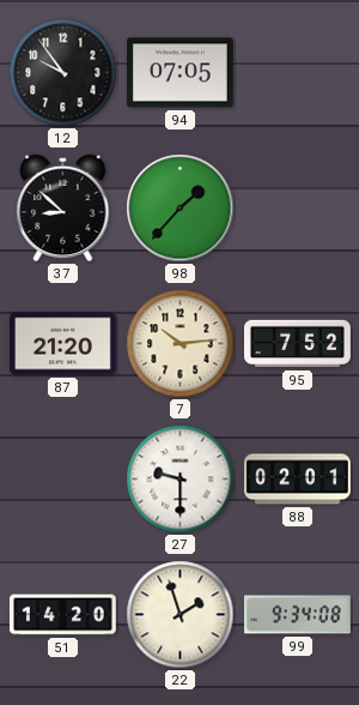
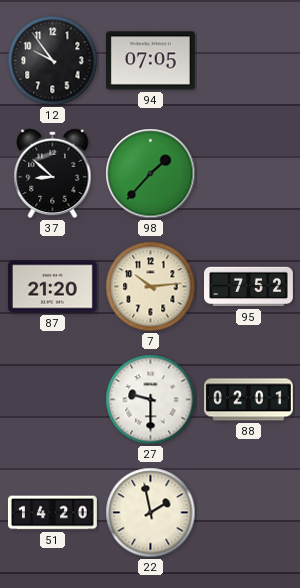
22: 1:57 -> 1:58
99: 9:34 -> none
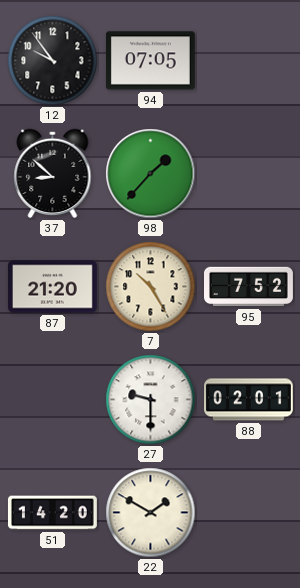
7: 10:14 -> 10:25
22: 1:58 -> 1:50
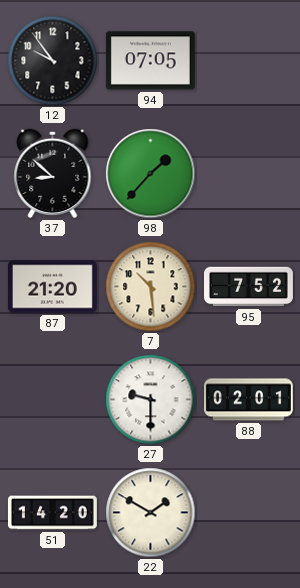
7: 10:25 -> 10:29
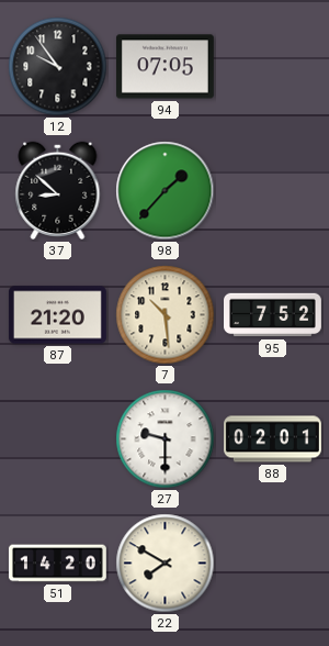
22: 1:50 -> 7:50
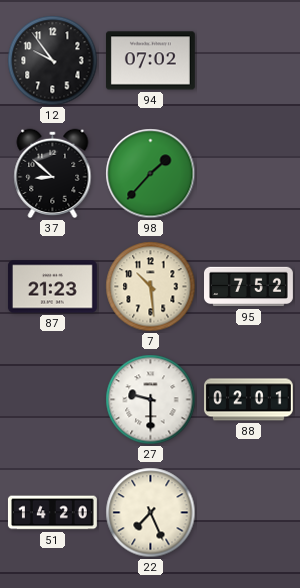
94: 07:05 -> 07:02
87: 21:20 -> 21:23
22: 7:50 -> 7:26
